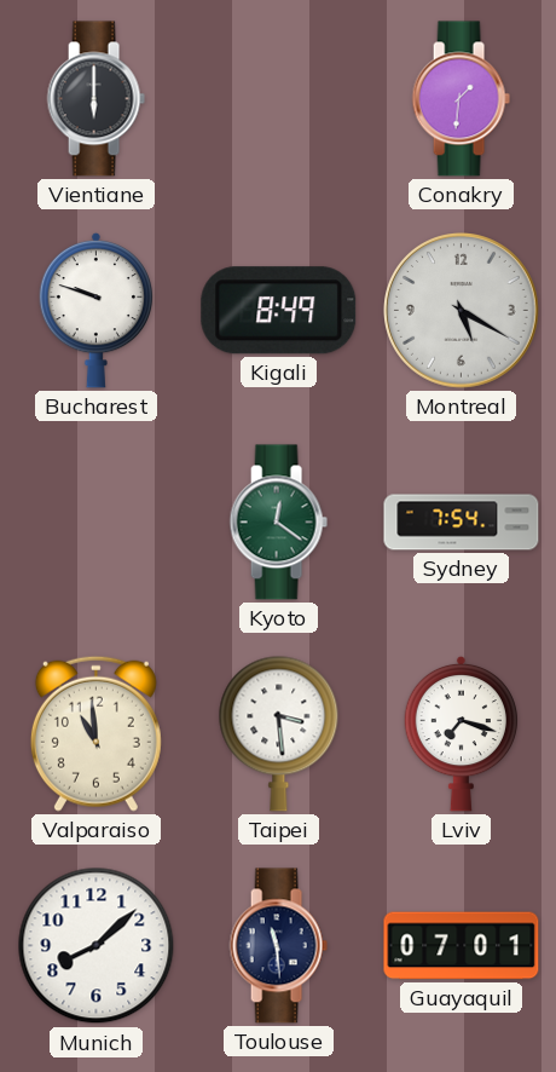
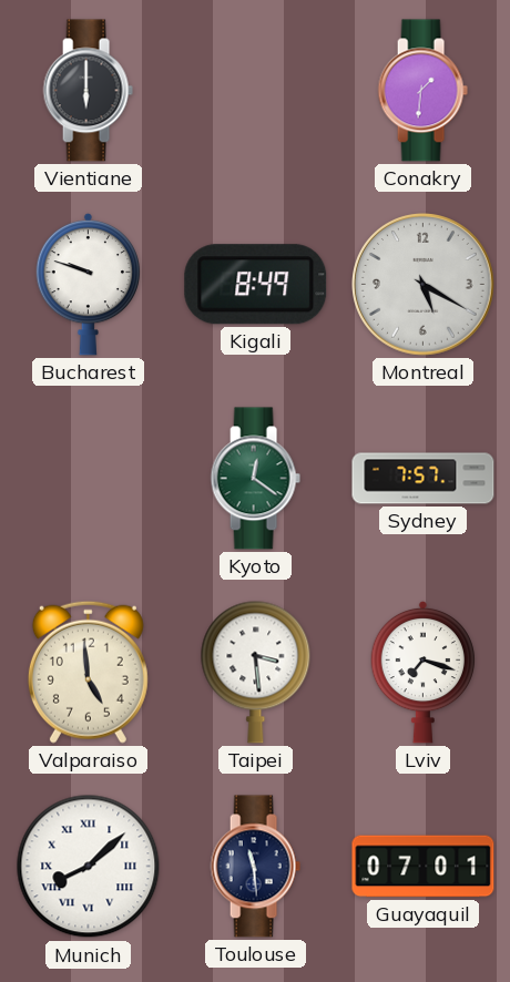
Sydney: 7:54 -> 7:57
Valparaiso: 10:59 -> 4:59
Munich numerals: Arabic -> Roman
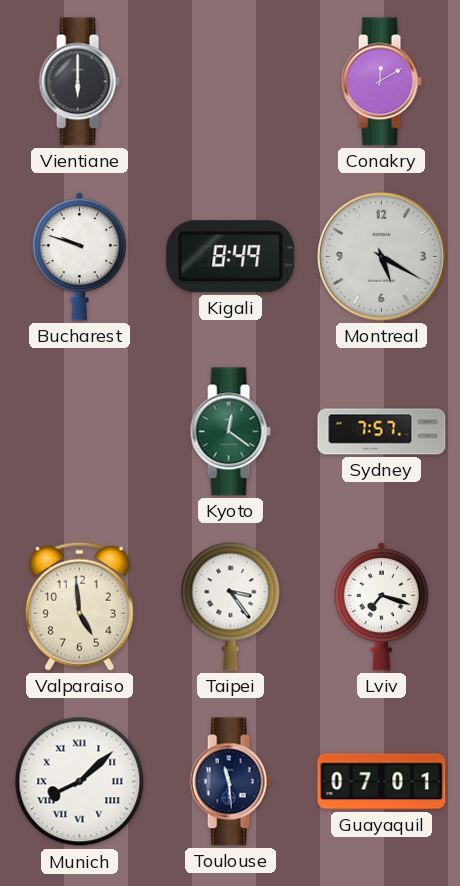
Conakry: 1:31 -> 12:10
Taipei: 3:29 -> 3:24
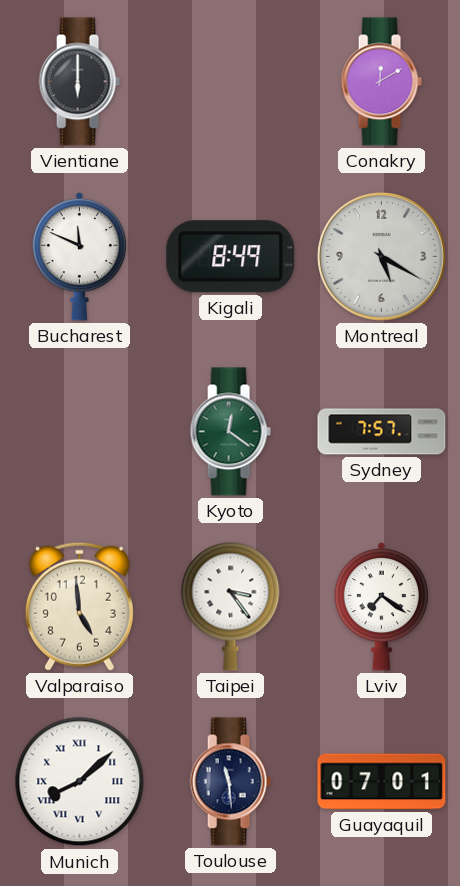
Bucharest: 9:48 -> 11:49
Lviv: 7:18 -> 7:21
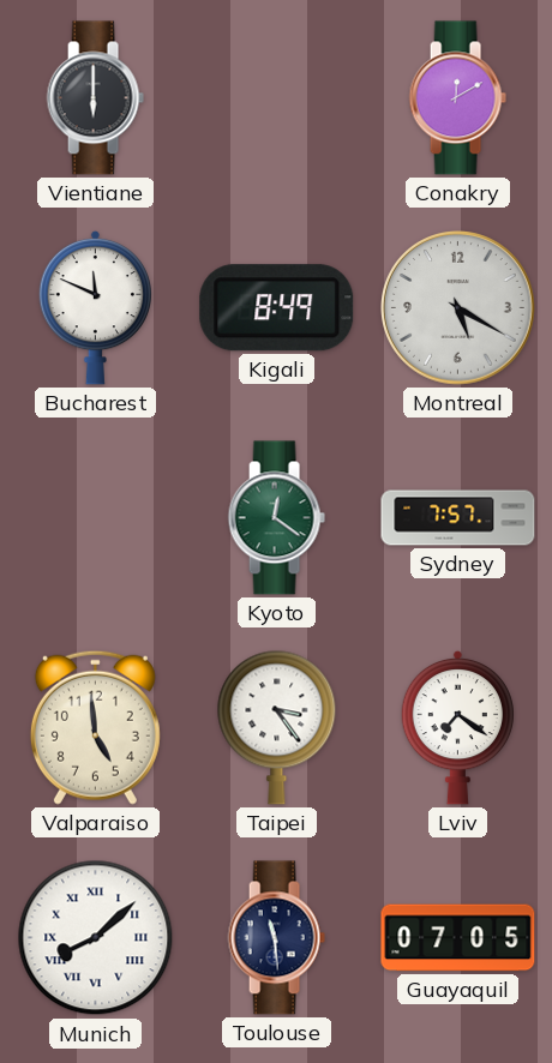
Guayaquil: 07:01 -> 07:05
